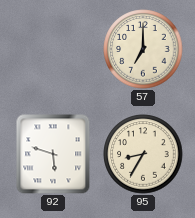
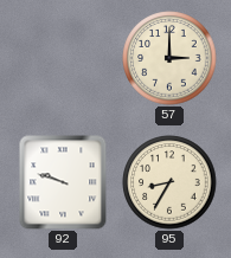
57: 7:00 -> 3:00
92: 5:48 -> 9:48
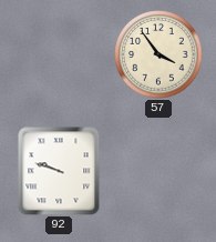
57: 3:00 -> 3:54
95: 8:35 -> none
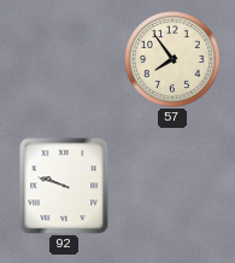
57: 3:54 -> 7:54
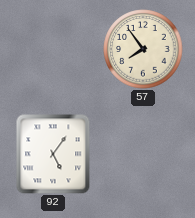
92: 9:48 -> 5:06
